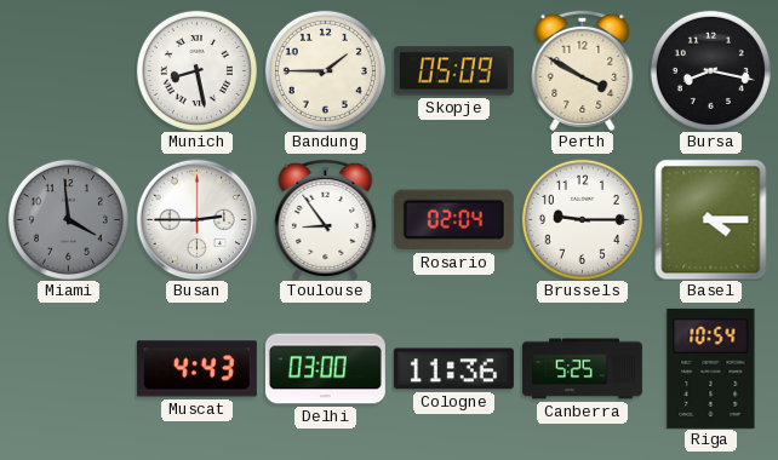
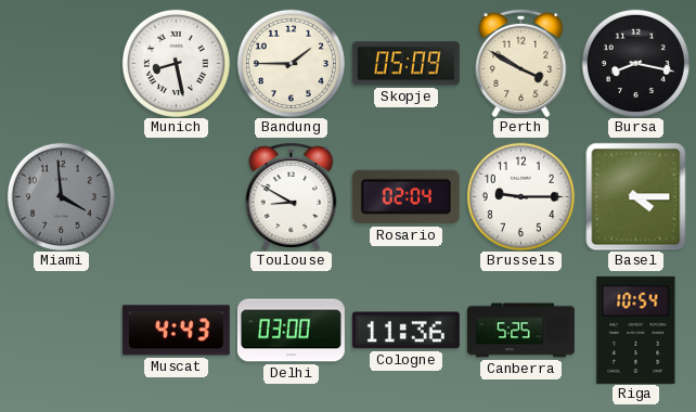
Busan: 2:45 -> none
Toulouse: 8:54 -> 8:50
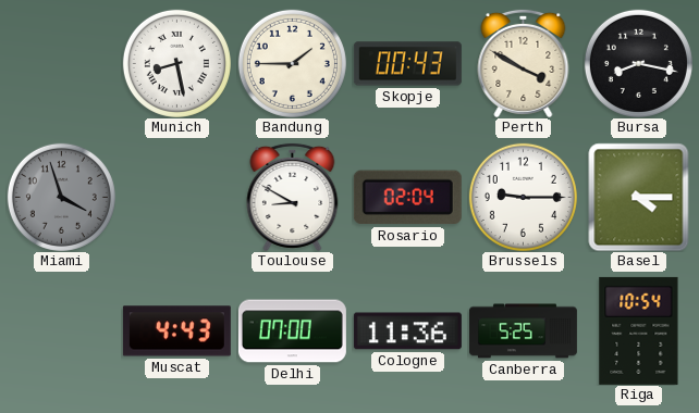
Skopje: 05:09 -> 00:43
Miami: 3:59 -> 3:57
Delhi: 03:00 -> 07:00
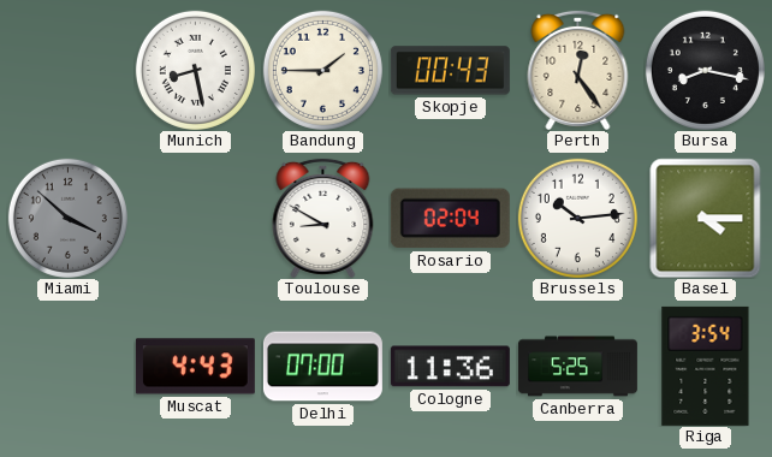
Perth: 3:50 -> 12:24
Miami: 3:57 -> 3:52
Brussels: 9:15 -> 10:14
Riga: 10:54 -> 3:54
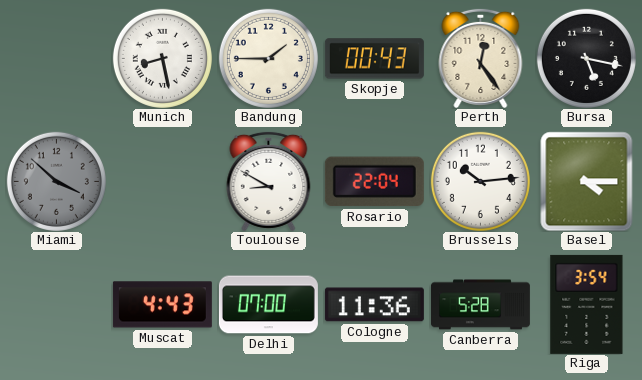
Bursa: 8:17 -> 5:17
Rosario: 02:04 -> 22:04
Canberra: 5:25 -> 5:28
